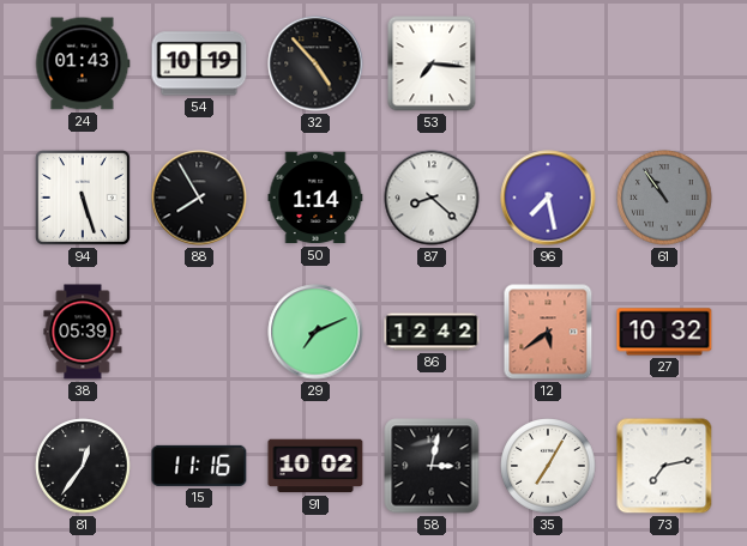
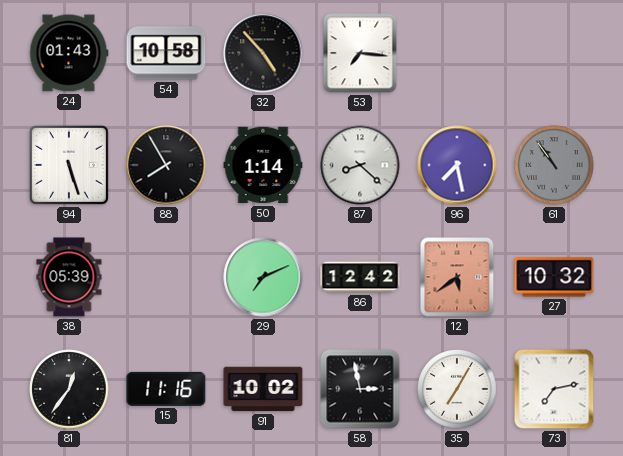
54: 10:19 -> 10:58
58: 3:02 -> 2:58
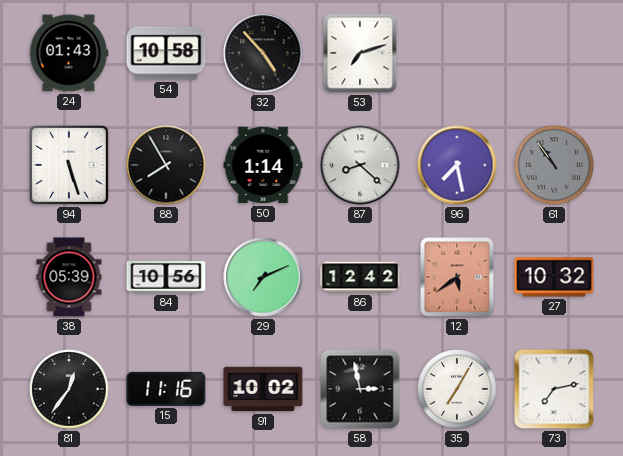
53: 7:16 -> 7:12
84: none -> 10:56
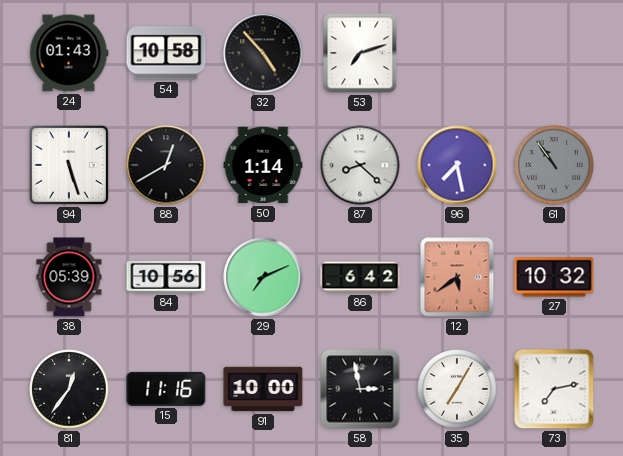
88: 7:55 -> 12:40
86: 12:42 -> 6:42
91: 10:02 -> 10:00
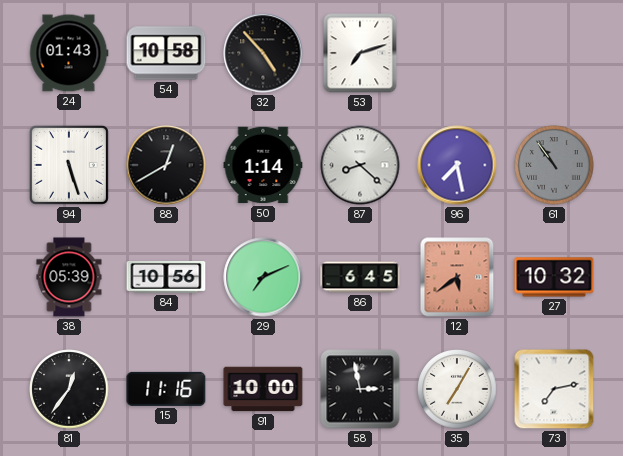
86: 6:42 -> 6:45
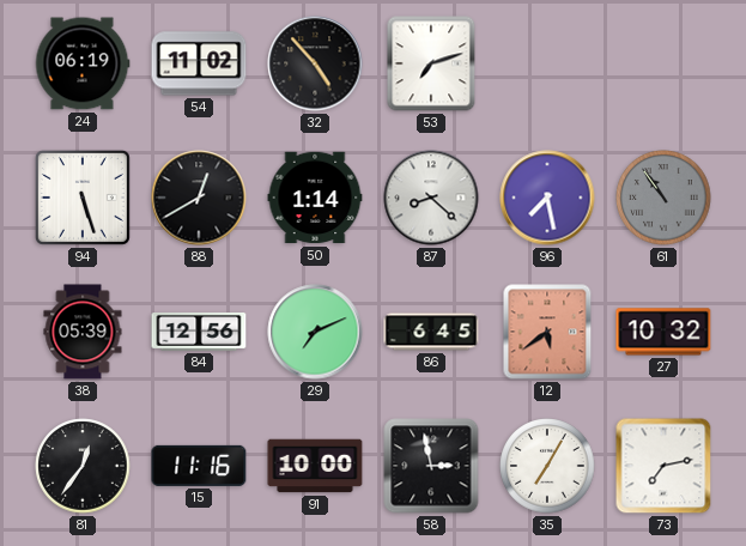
24: 01:43 -> 06:19
54: 10:58 -> 11:02
84: 10:56 -> 12:56
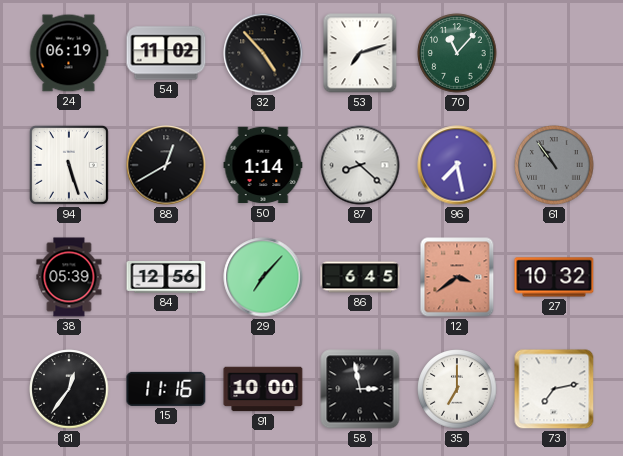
70: none -> 11:07
29: 7:11 -> 7:07
12: 5:39 -> 3:39
35: 7:05 -> 7:00
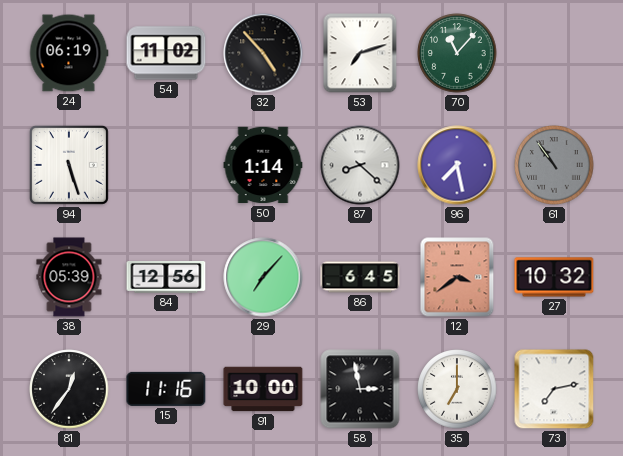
88: 12:40 -> none
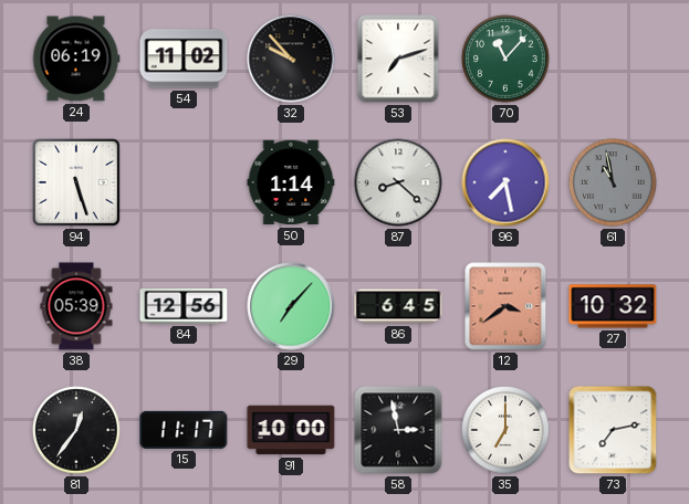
32: 4:53 -> 9:53
61: 10:54 -> 10:58
15: 11:16 -> 11:17
